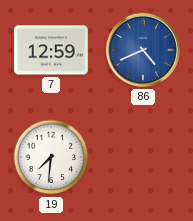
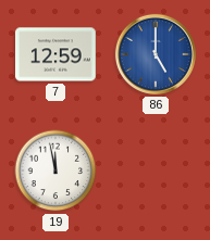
86: 4:41 -> 5:00
19: 7:31 -> 11:58
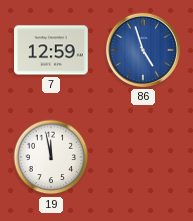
86: 5:00 -> 4:57
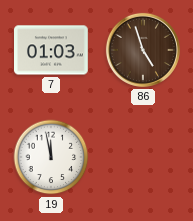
7: 12:59 -> 01:03
86 dial: blue -> brown
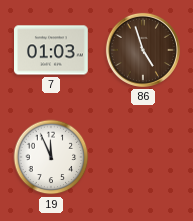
19: 11:58 -> 11:56
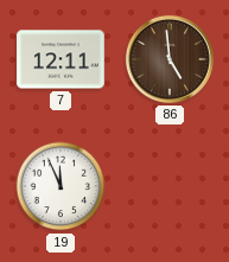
7: 01:03 -> 12:11
86: 4:57 -> 4:59
